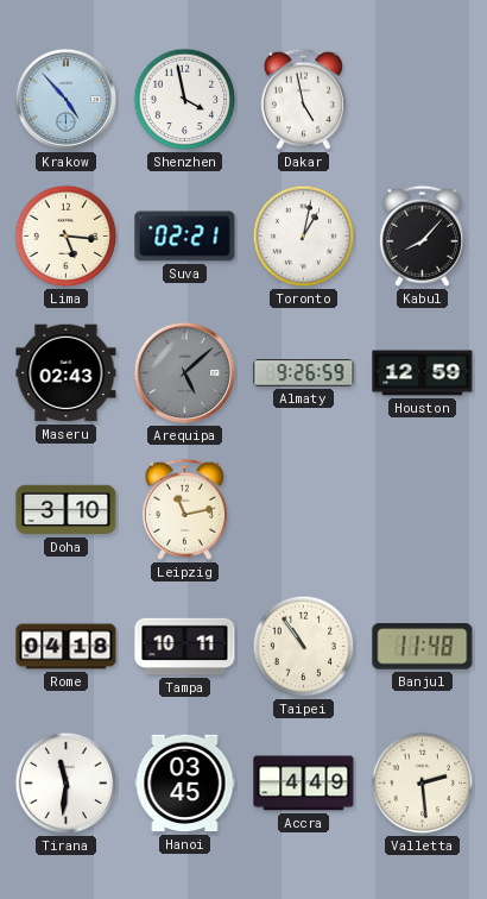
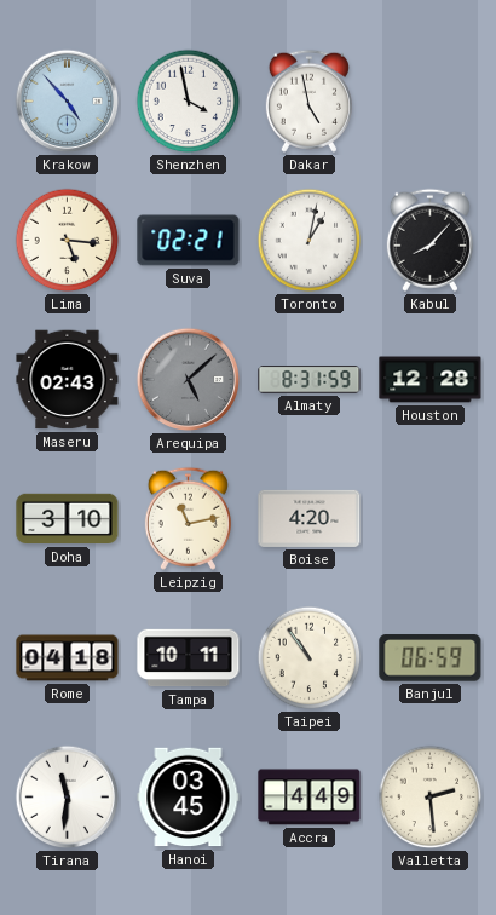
Almaty: 9:26 -> 8:31
Houston: 12:59 -> 12:28
Boise: none -> 4:20
Banjul: 11:48 -> 06:59
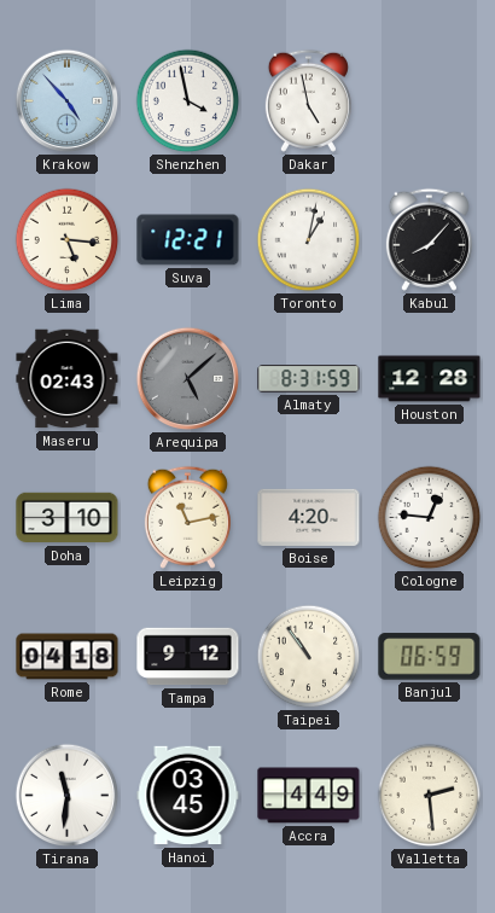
Suva: 02:21 -> 12:21
Cologne: none -> 12:46
Tampa: 10:11 -> 9:12
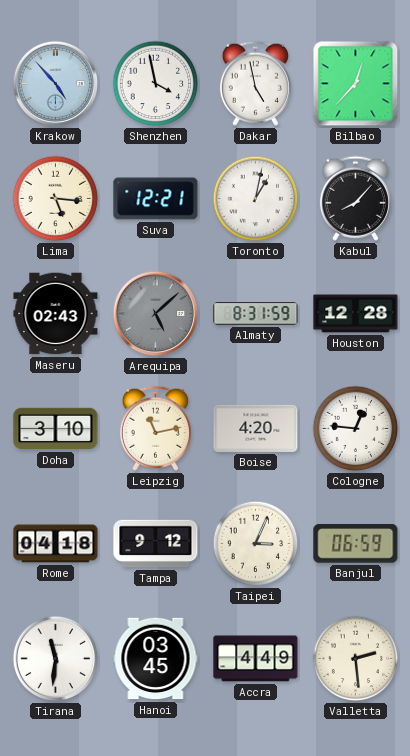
Bilbao: none -> 12:37
Taipei: 10:54 -> 3:04
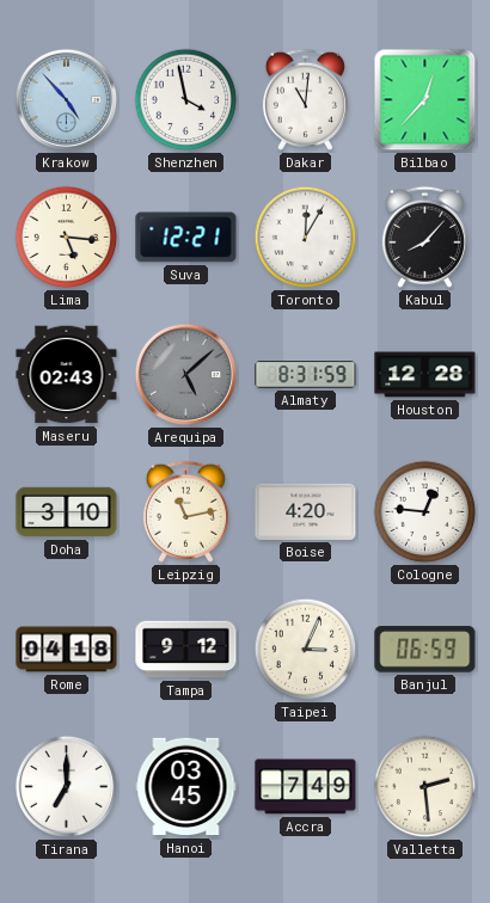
Dakar: 4:58 -> 11:01
Toronto: 1:02 -> 12:05
Tirana: 11:31 -> 7:00
Accra: 4:49 -> 7:49
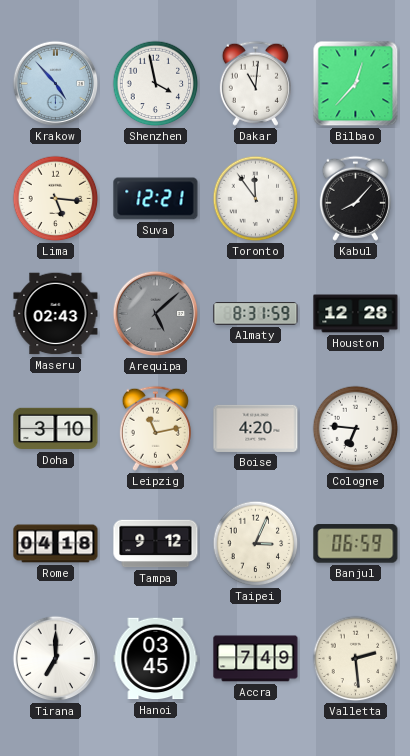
Toronto: 12:05 -> 11:54
Cologne: 12:46 -> 6:46
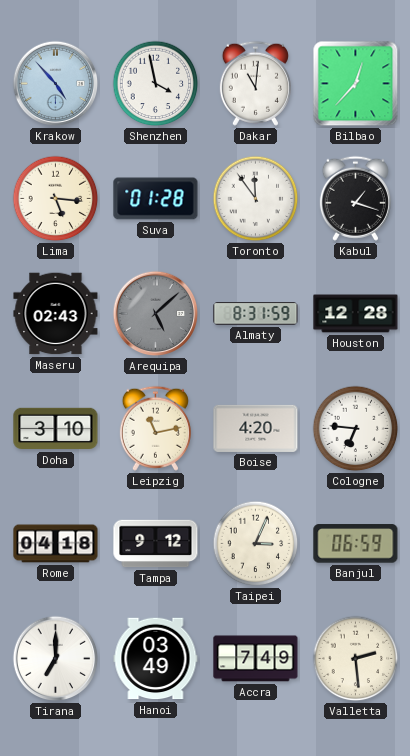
Suva: 12:21 -> 01:28
Kabul: 8:07 -> 1:18
Hanoi: 03:45 -> 03:49
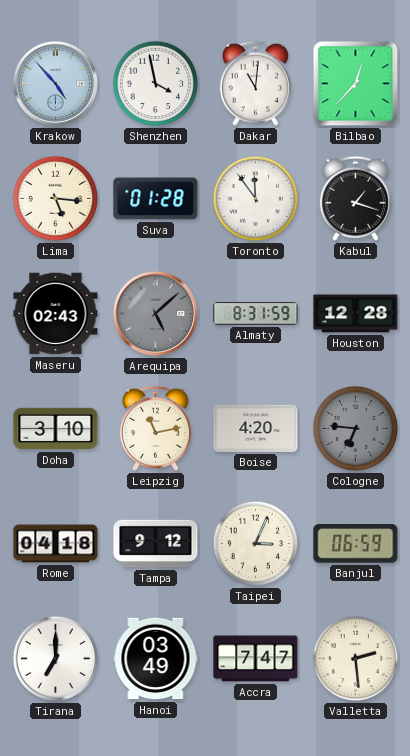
Cologne dial: white -> grey
Accra: 7:49 -> 7:47
